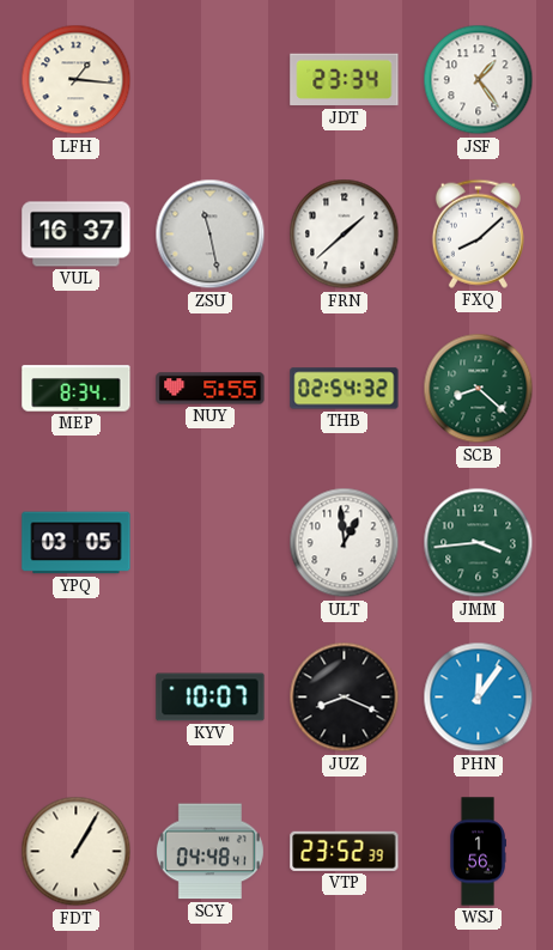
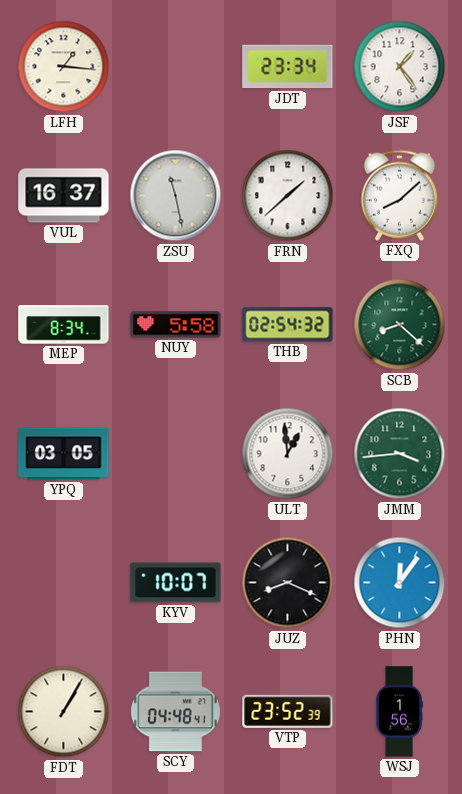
NUY: 5:55 -> 5:58
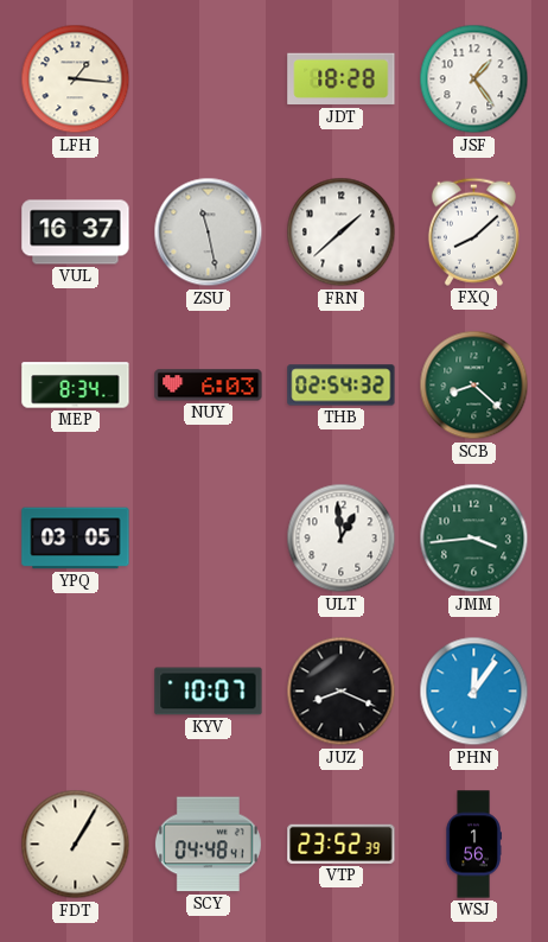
JDT: 23:34 -> 18:28
NUY: 5:58 -> 6:03
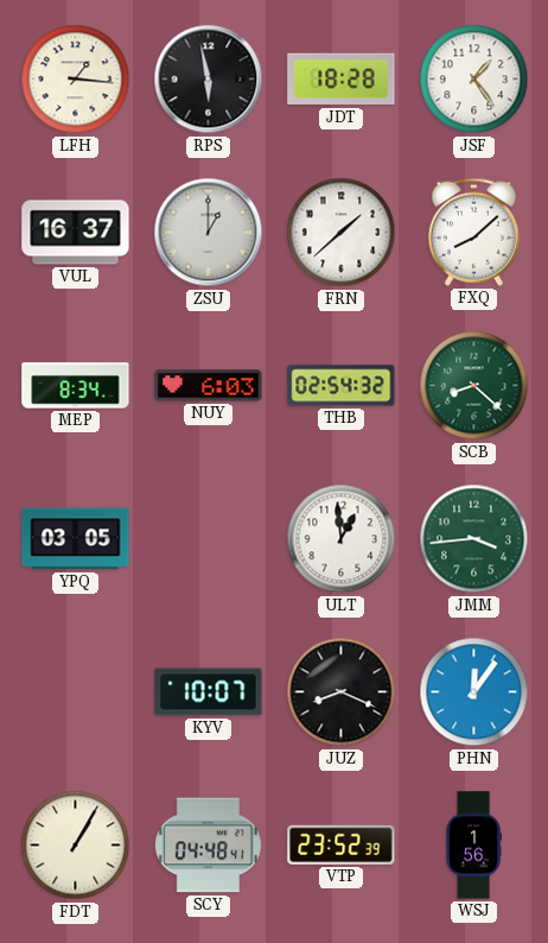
RPS: none -> 5:58
ZSU: 11:28 -> 1:00
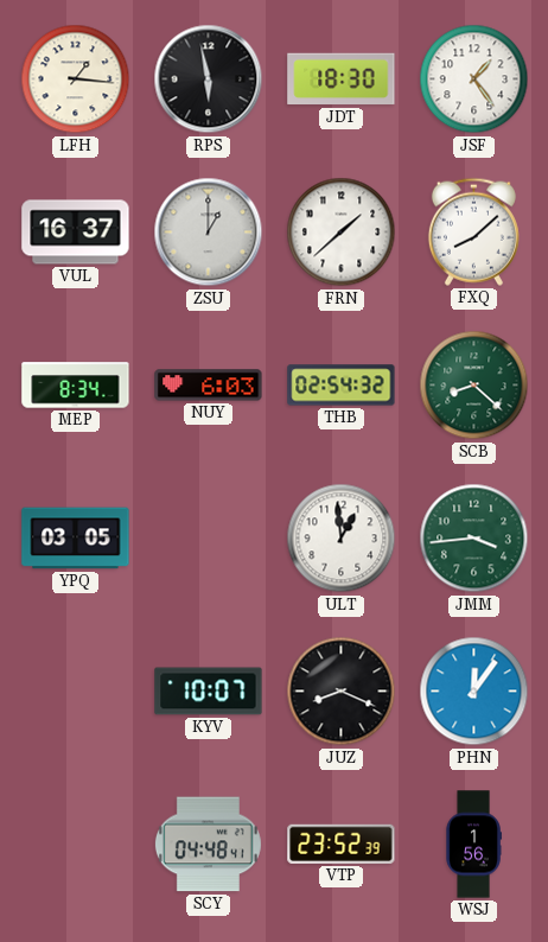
JDT: 18:28 -> 18:30
FDT: 1:05 -> none
